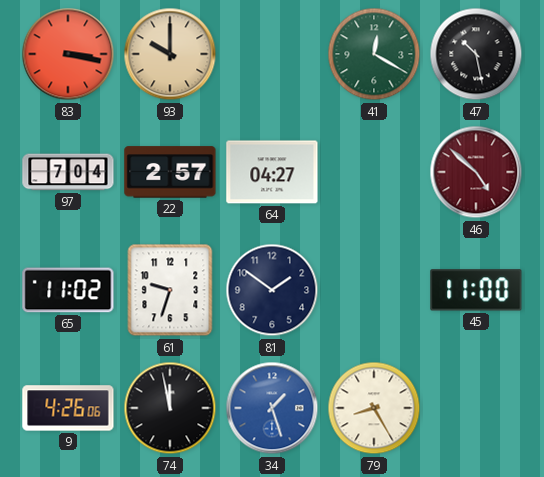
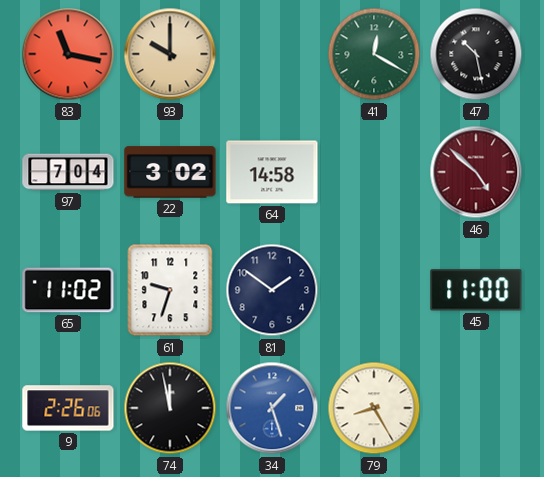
83: 3:17 -> 11:17
22: 2:57 -> 3:02
64: 04:27 -> 14:58
9: 4:26 -> 2:26
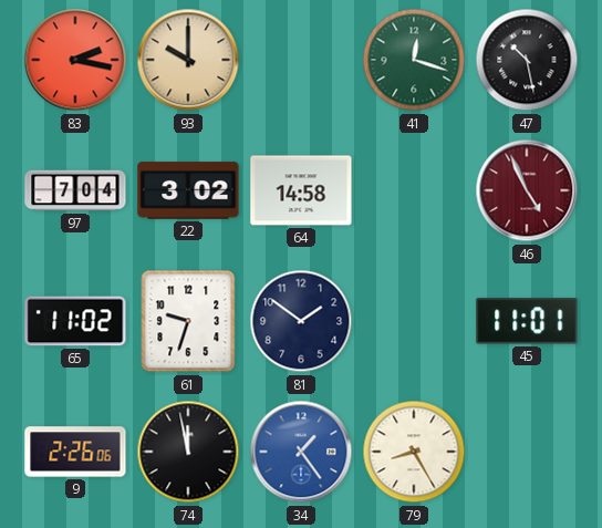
83: 11:17 -> 2:17
41: 12:20 -> 12:18
46: 4:52 -> 4:56
45: 11:00 -> 11:01
34: 1:27 -> 1:24
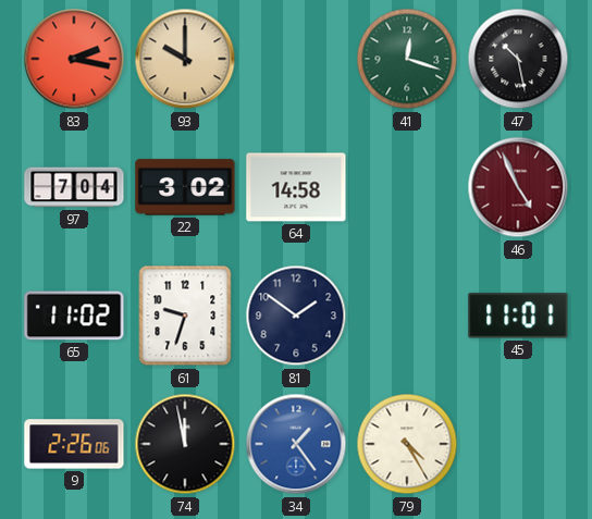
79: 8:25 -> 4:25
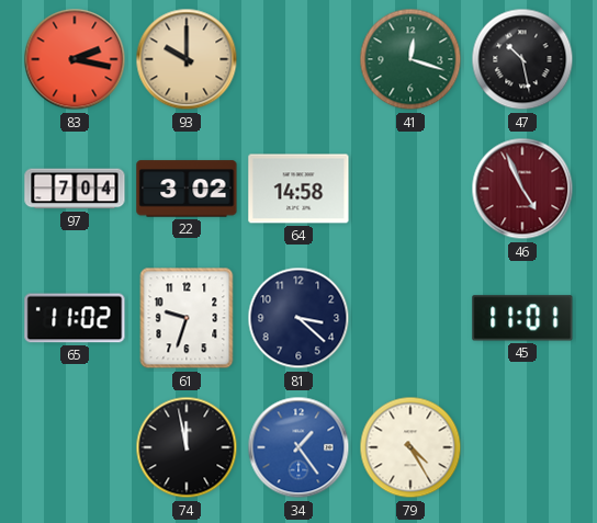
81: 1:51 -> 3:22
9: 2:26 -> none
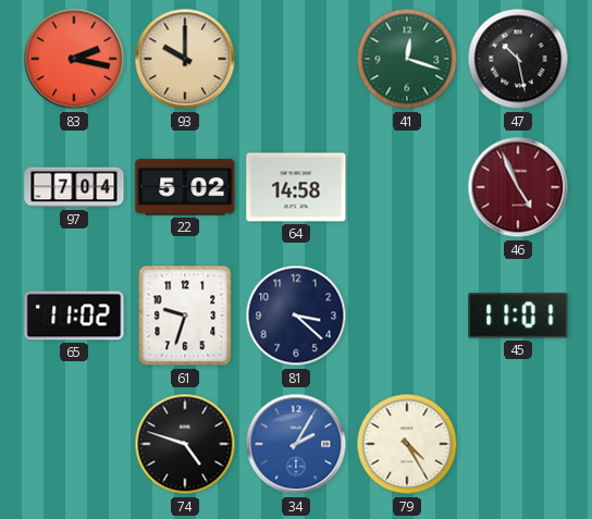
22: 3:02 -> 5:02
74: 11:58 -> 4:48
34: 1:24 -> 2:05
